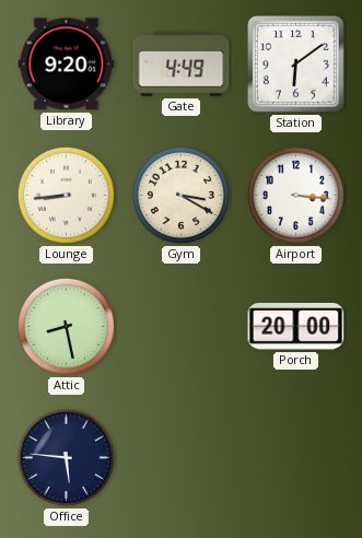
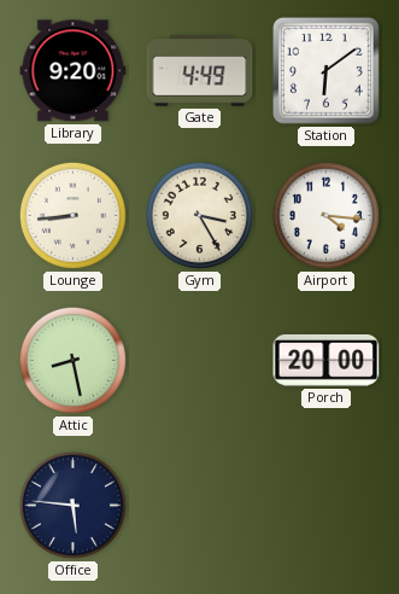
Gym: 3:20 -> 3:25
Airport: 3:16 -> 4:16
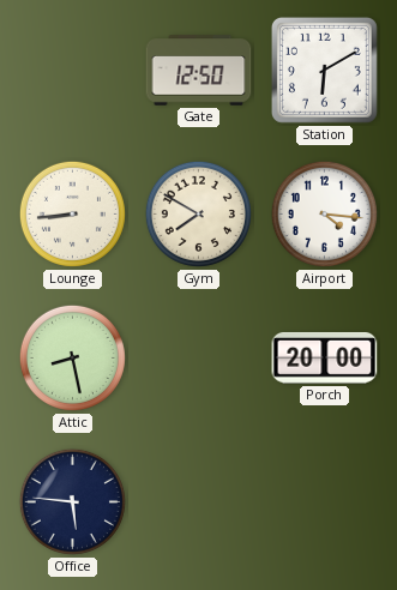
Library: 9:20 -> none
Gate: 4:49 -> 12:50
Station: 6:09 -> 6:10
Gym: 3:25 -> 7:50
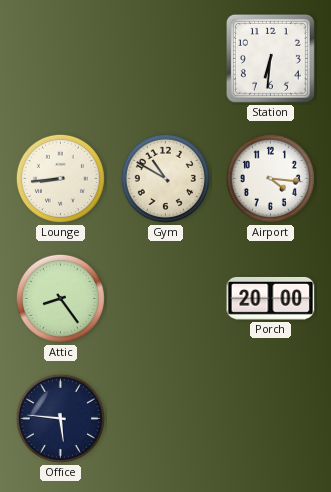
Gate: 12:50 -> none
Station: 6:10 -> 6:31
Gym: 7:50 -> 10:50
Attic: 8:28 -> 8:24
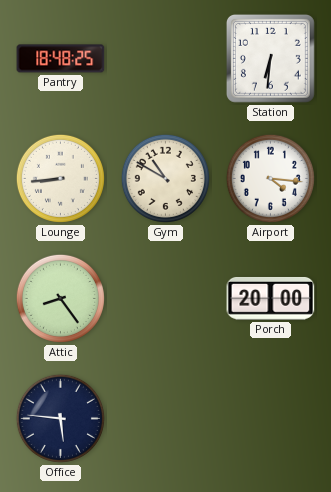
Pantry: none -> 18:48
